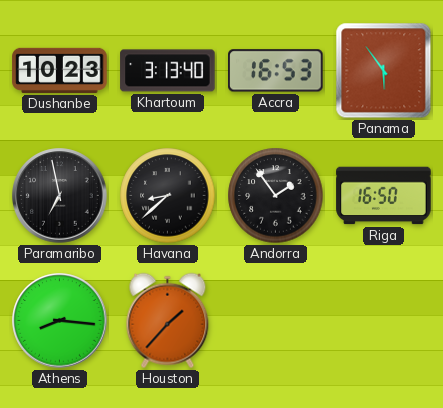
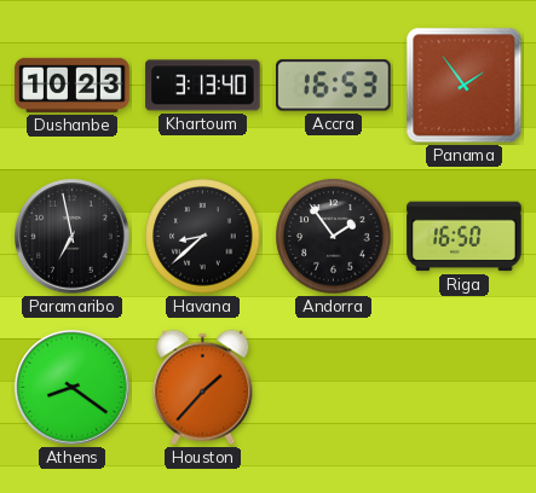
Panama: 5:54 -> 1:54
Athens: 8:16 -> 8:21
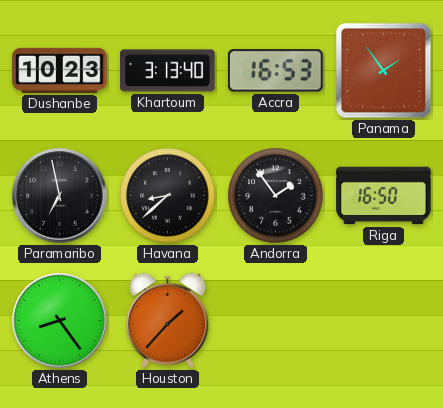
Athens: 8:21 -> 8:24
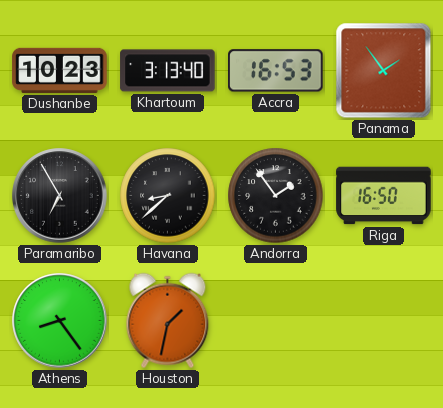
Paramaribo: 6:58 -> 6:55
Houston: 1:37 -> 1:32
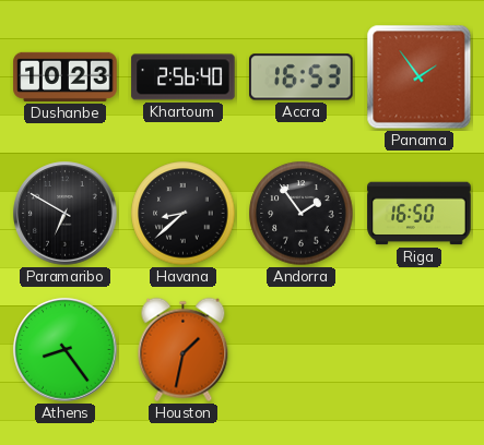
Khartoum: 3:13 -> 2:56
Paramaribo: 6:55 -> 6:50
